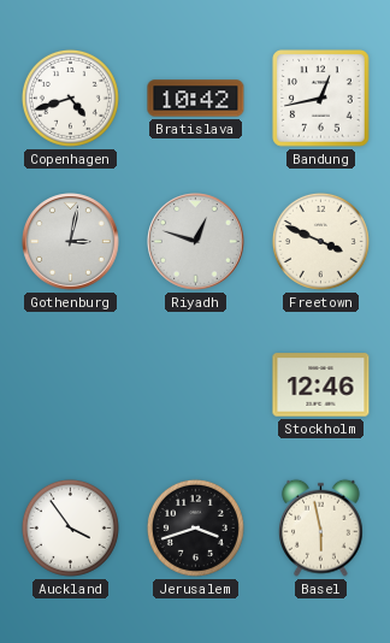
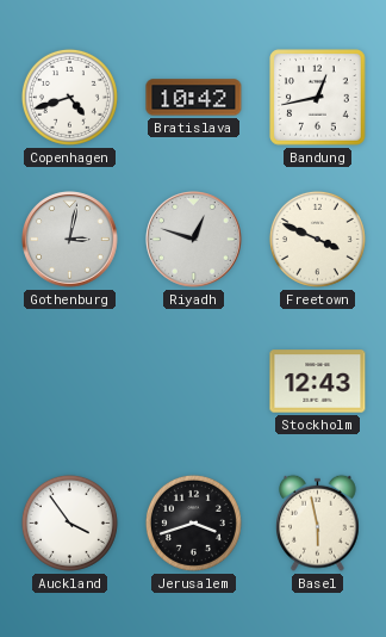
Stockholm: 12:46 -> 12:43
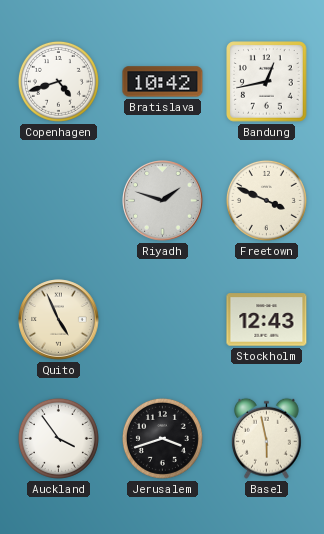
Gothenburg: 3:02 -> none
Riyadh: 12:48 -> 1:48
Quito: none -> 4:56
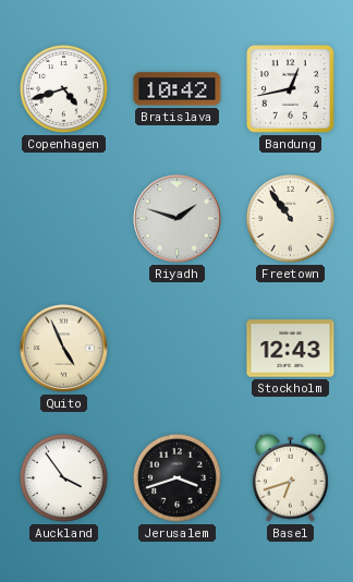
Freetown: 3:49 -> 10:54
Basel: 5:58 -> 6:42
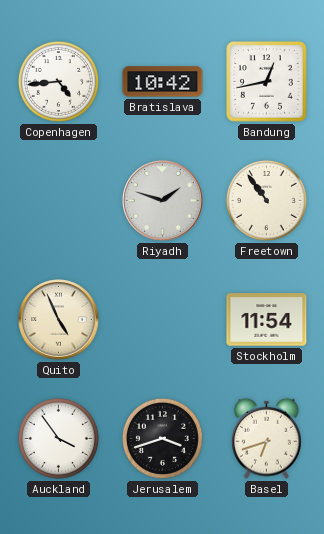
Copenhagen: 4:42 -> 4:44
Stockholm: 12:43 -> 11:54
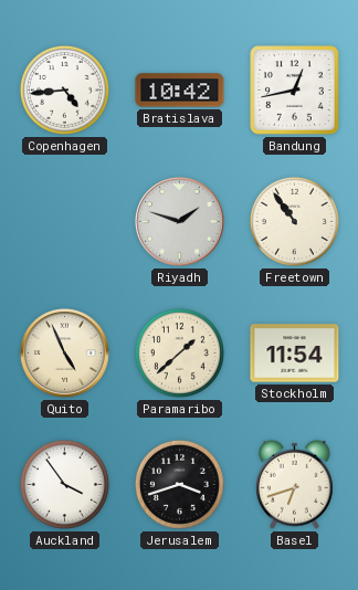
Paramaribo: none -> 1:38
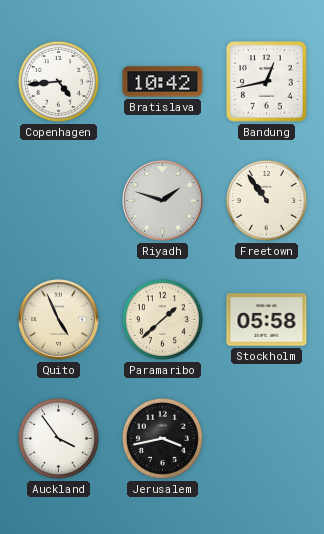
Stockholm: 11:54 -> 05:58
Jerusalem: 3:42 -> 3:43
Basel: 6:42 -> none
